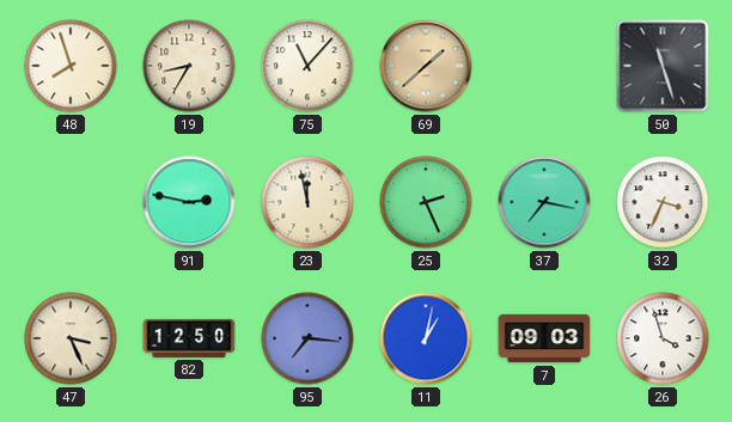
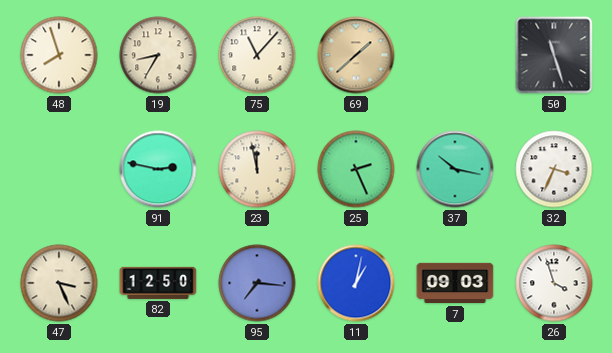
37: 7:17 -> 10:17
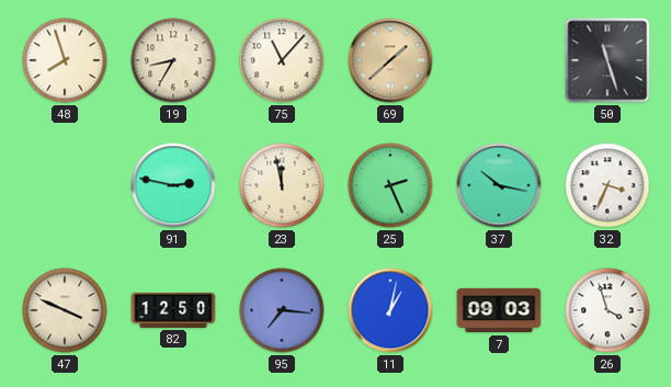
47: 3:26 -> 3:49
